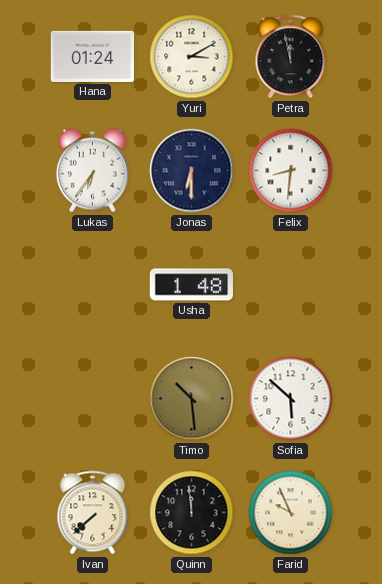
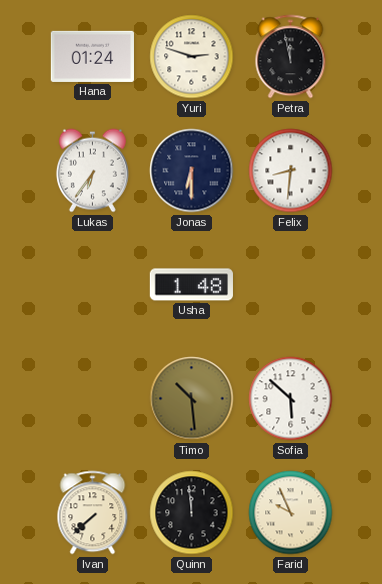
Yuri: 3:10 -> 2:48
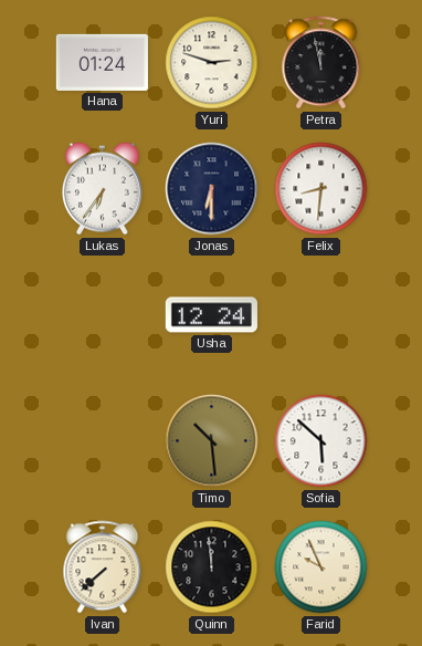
Usha: 1:48 -> 12:24
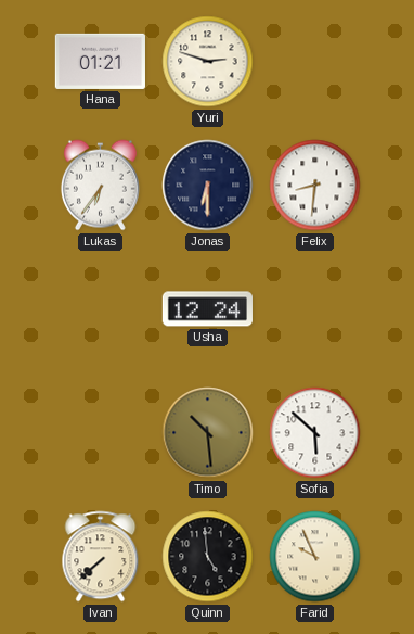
Hana: 01:24 -> 01:21
Petra: 11:58 -> none
Quinn: 11:59 -> 4:59
